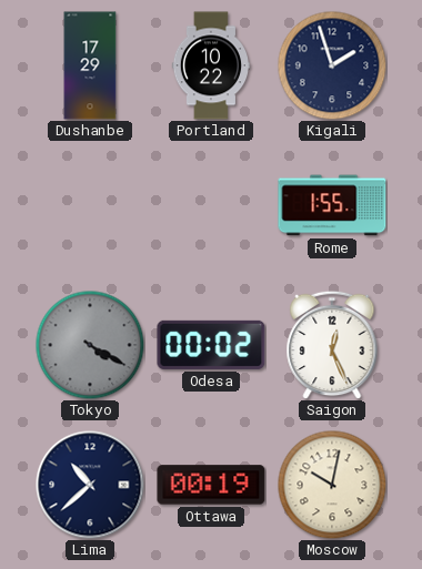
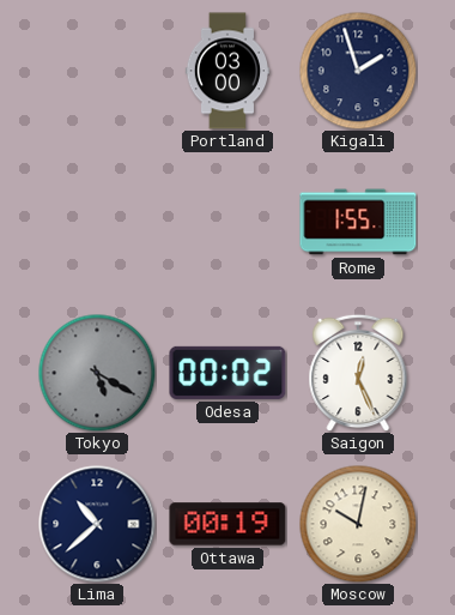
Dushanbe: 17:29 -> none
Portland: 10:22 -> 03:00
Tokyo: 4:20 -> 5:20
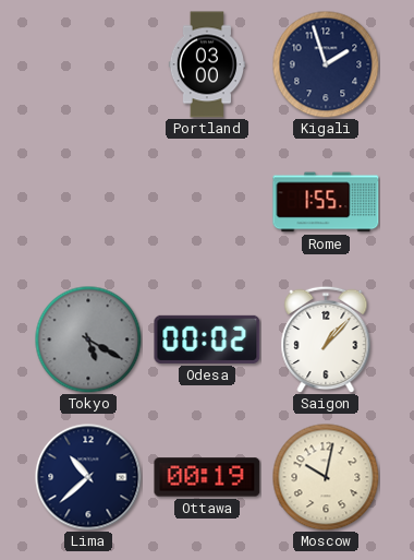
Saigon: 12:26 -> 1:07
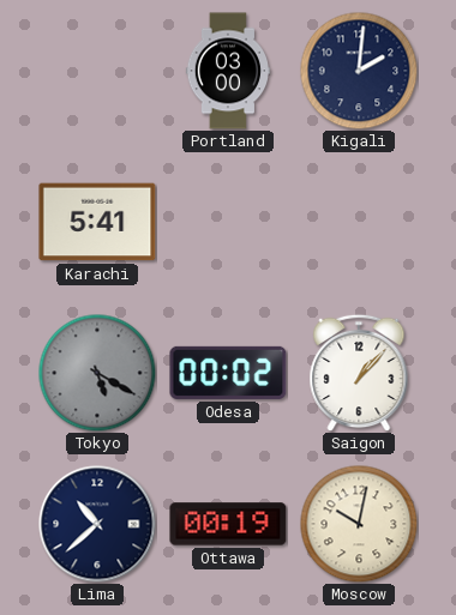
Kigali: 1:57 -> 2:01
Karachi: none -> 5:41
Rome: 1:55 -> none
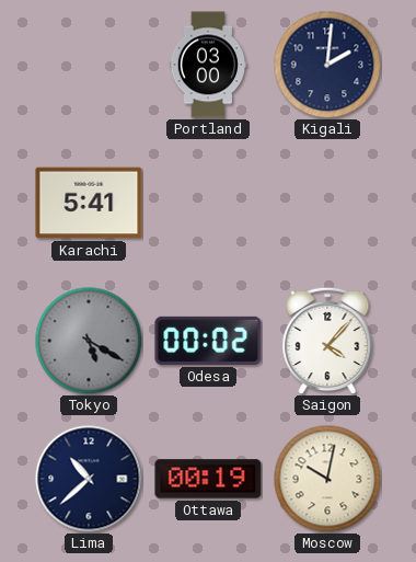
Saigon: 1:07 -> 4:07
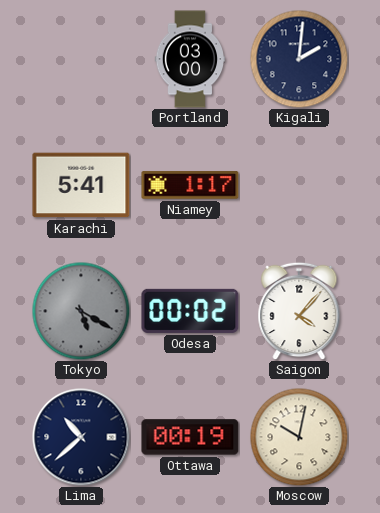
Niamey: none -> 1:17
